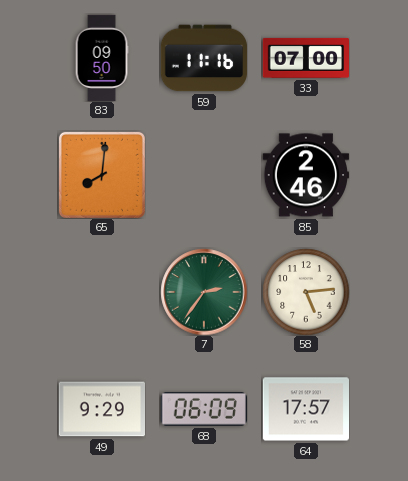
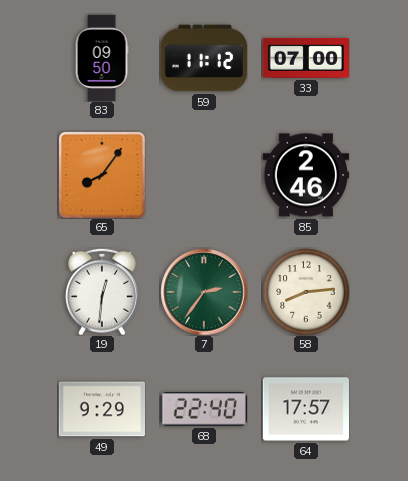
59: 11:16 -> 11:12
65: 8:01 -> 8:06
19: none -> 12:31
58: 5:14 -> 8:14
68: 06:09 -> 22:40
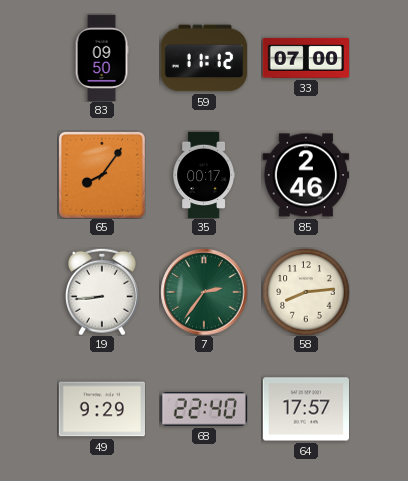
35: none -> 00:17
19: 12:31 -> 8:44
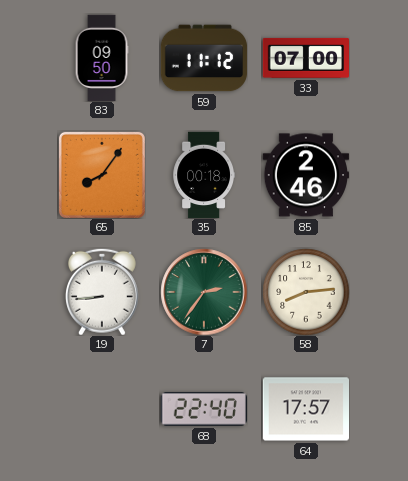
35: 00:17 -> 00:18
49: 9:29 -> none
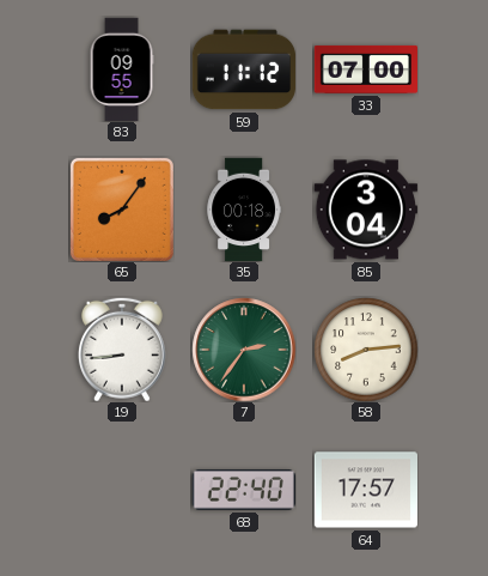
83: 09:50 -> 09:55
85: 2:46 -> 3:04
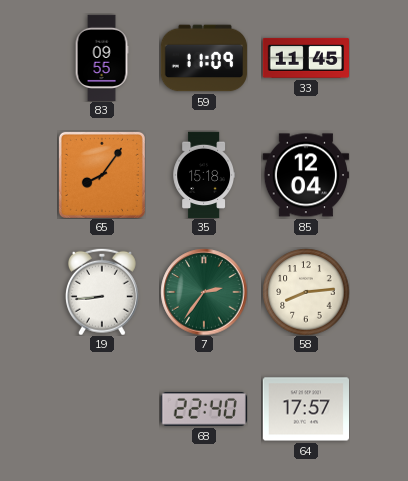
59: 11:12 -> 11:09
33: 07:00 -> 11:45
35: 00:18 -> 15:18
85: 3:04 -> 12:04
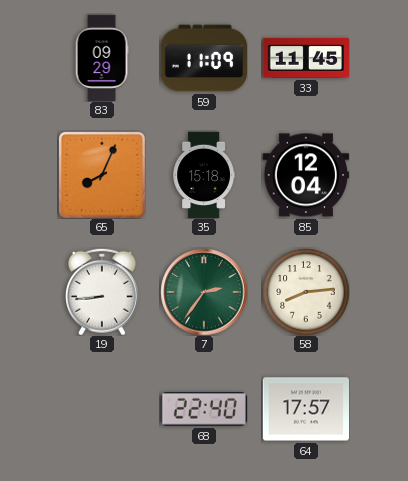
83: 09:55 -> 09:29
65: 8:06 -> 8:04
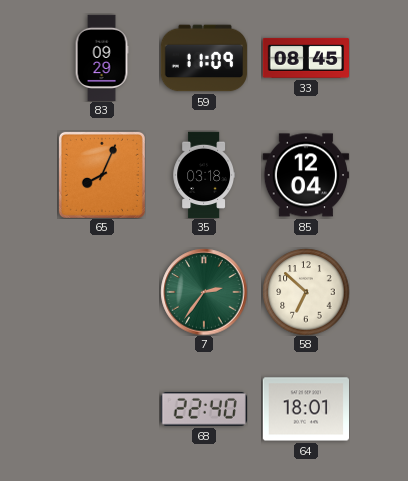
33: 11:45 -> 08:45
35: 15:18 -> 03:18
19: 8:44 -> none
58: 8:14 -> 6:52
64: 17:57 -> 18:01
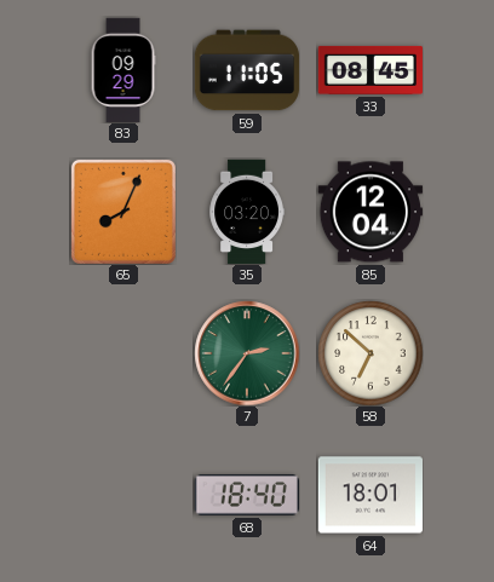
59: 11:09 -> 11:05
35: 03:18 -> 03:20
68: 22:40 -> 18:40
